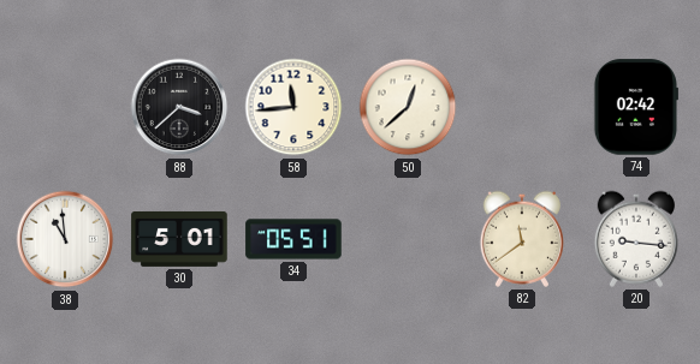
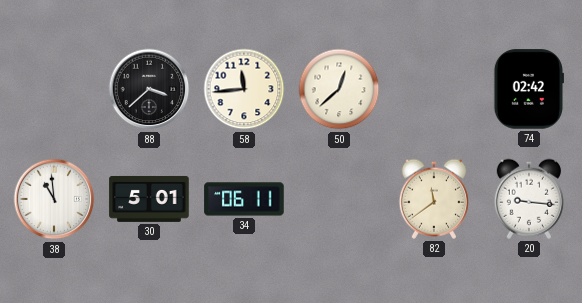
34: 05:51 -> 06:11
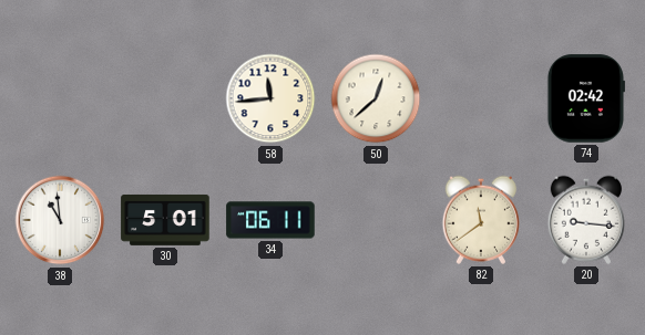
88: 3:38 -> none
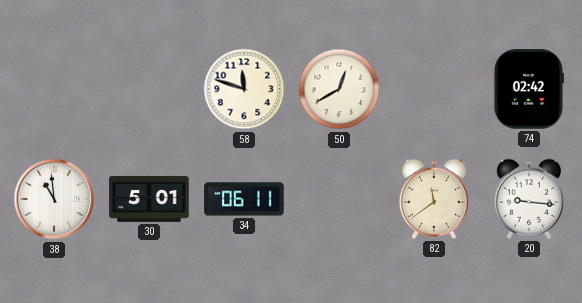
58: 11:44 -> 11:48
50: 12:38 -> 12:40
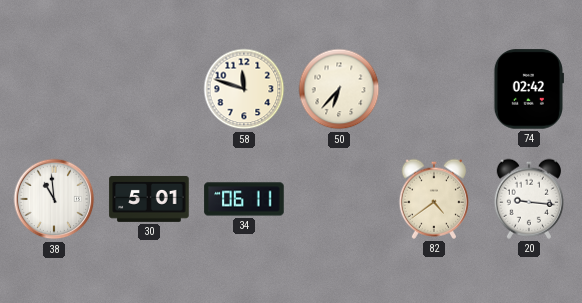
50: 12:40 -> 6:37
82: 11:39 -> 4:39
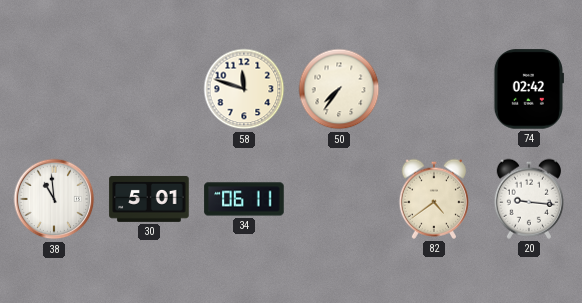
50: 6:37 -> 7:36
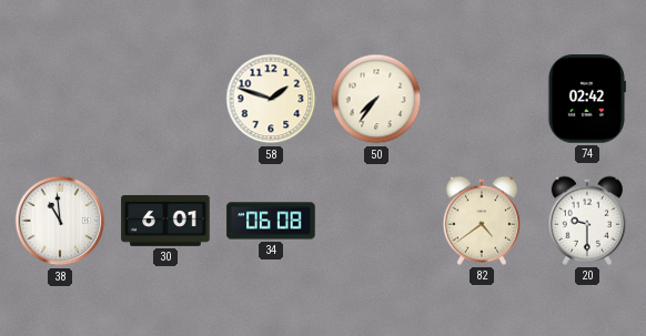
58: 11:48 -> 1:48
30: 5:01 -> 6:01
34: 06:11 -> 06:08
20: 9:16 -> 9:30
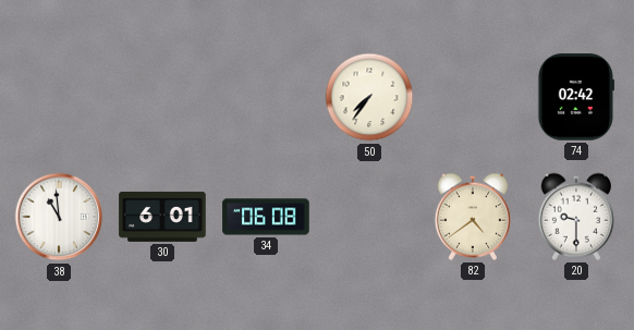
58: 1:48 -> none
